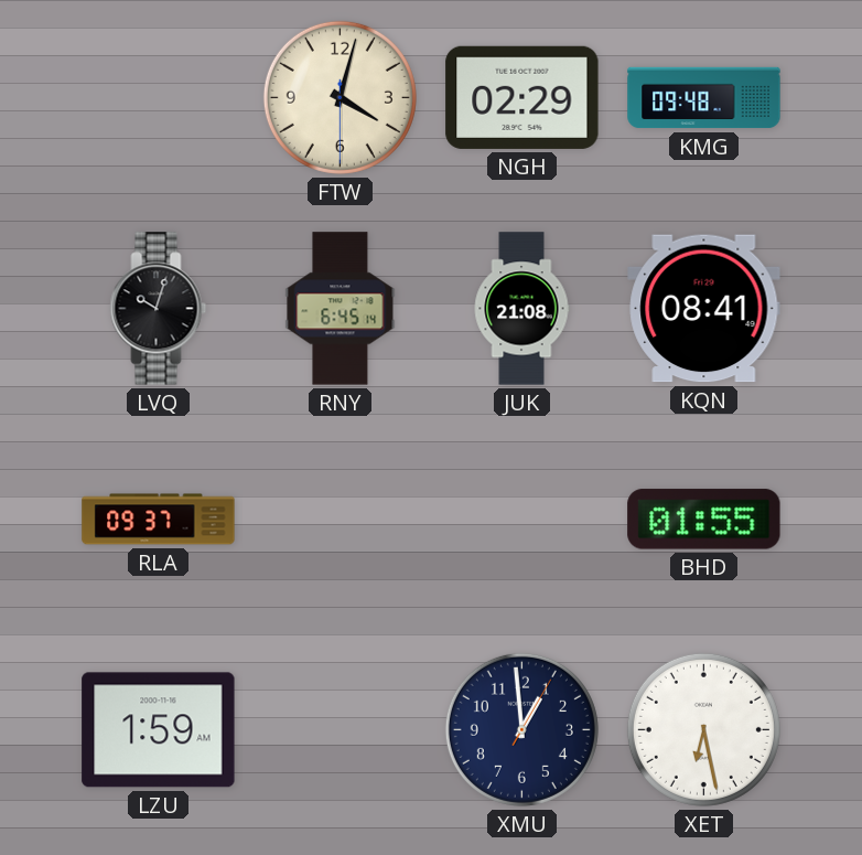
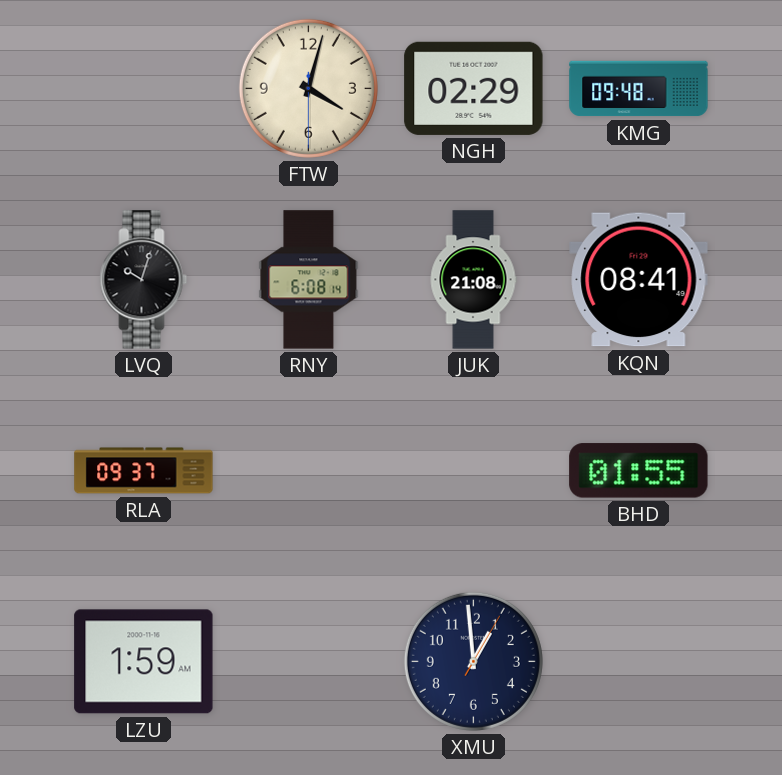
RNY: 6:45 -> 6:08
XET: 6:28 -> none
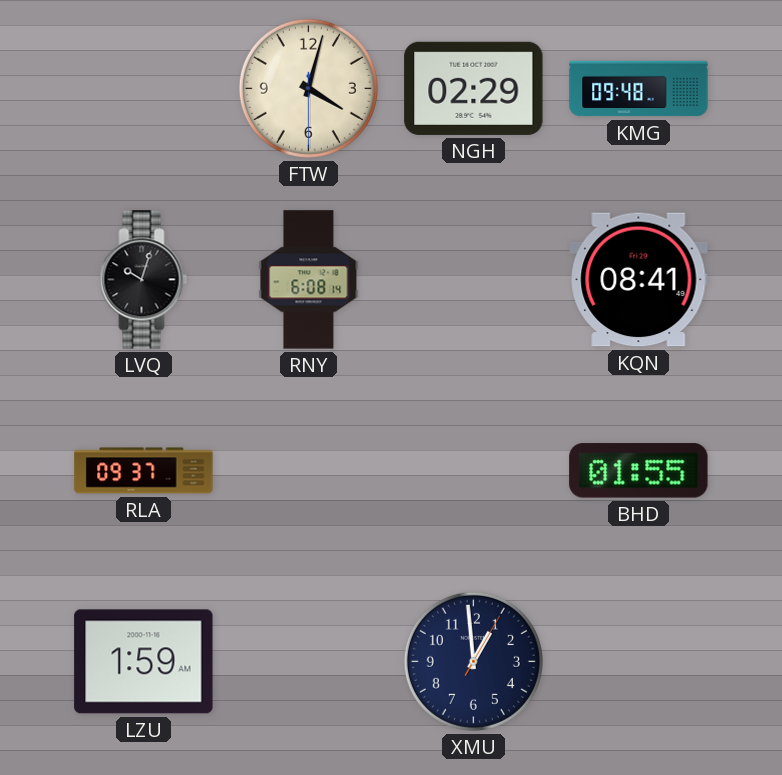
JUK: 21:08 -> none
